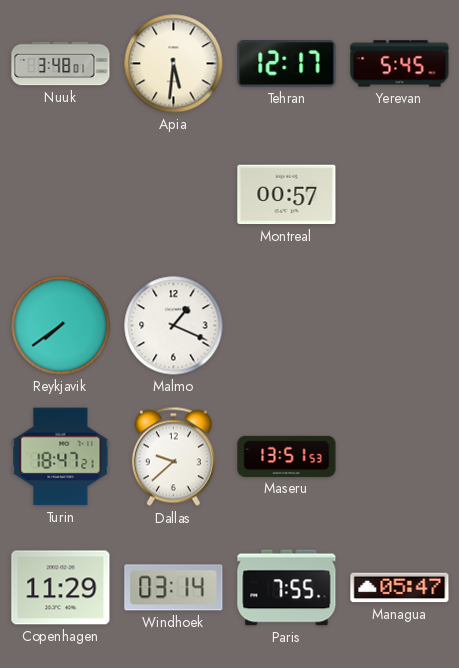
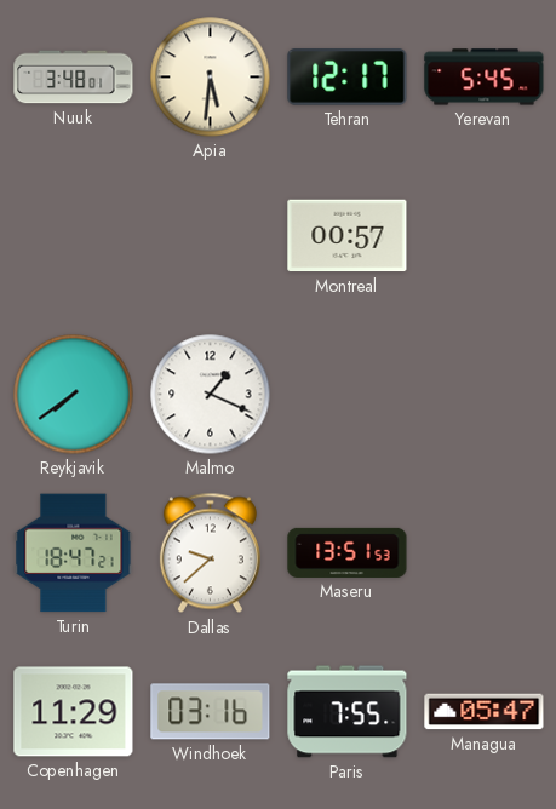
Windhoek: 03:14 -> 03:16
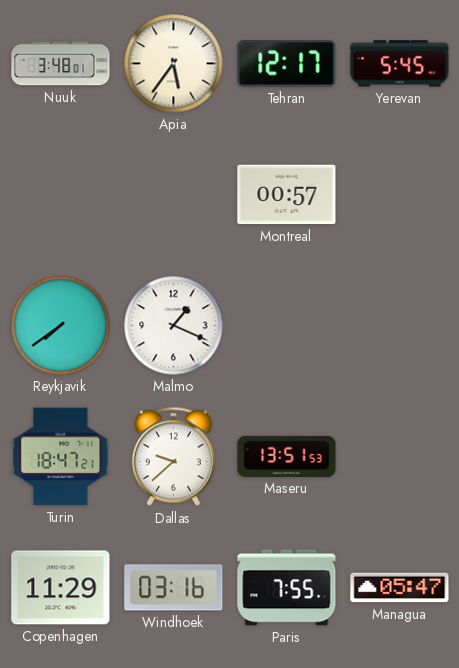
Apia: 5:31 -> 5:36
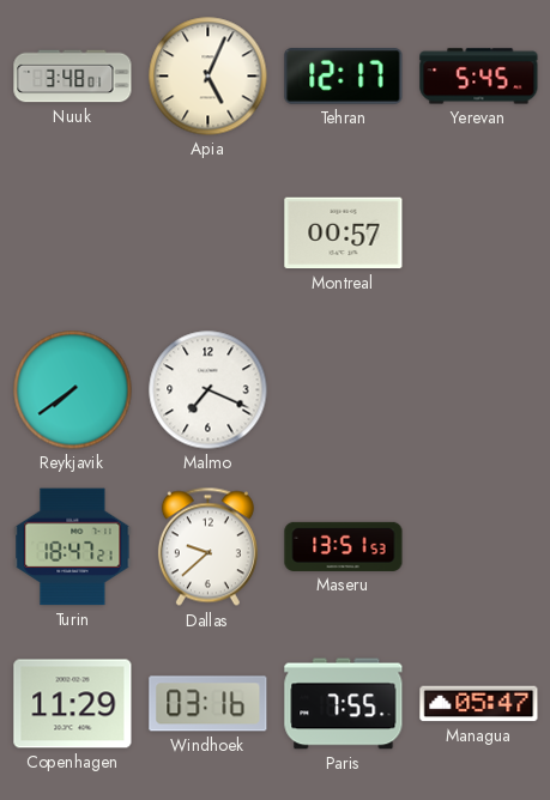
Apia: 5:36 -> 5:04
Malmo: 1:19 -> 7:19
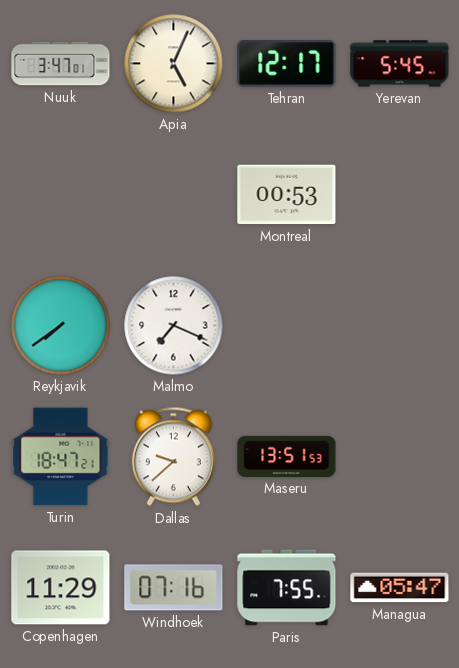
Nuuk: 3:48 -> 3:47
Montreal: 00:57 -> 00:53
Windhoek: 03:16 -> 07:16
